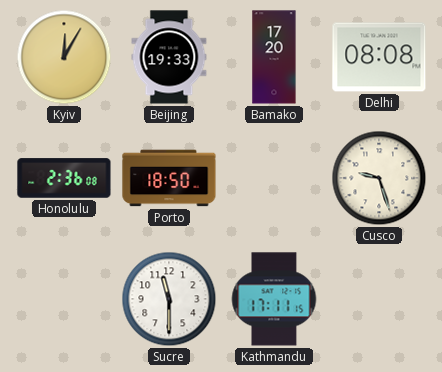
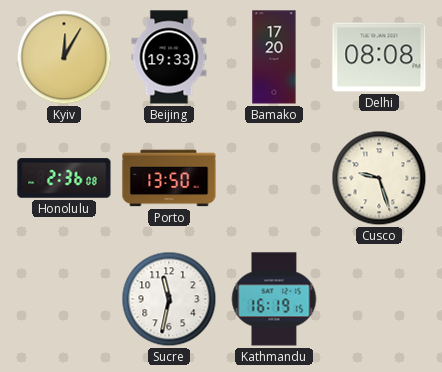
Porto: 18:50 -> 13:50
Sucre: 11:30 -> 11:32
Kathmandu: 17:11 -> 16:19
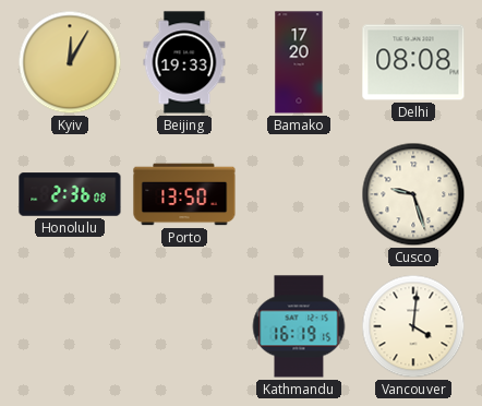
Sucre: 11:32 -> none
Vancouver: none -> 4:01
